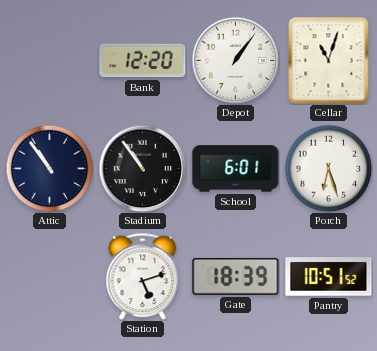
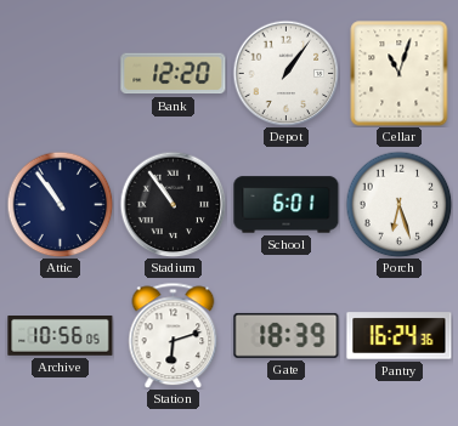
Archive: none -> 10:56
Station: 5:12 -> 6:12
Pantry: 10:51 -> 16:24
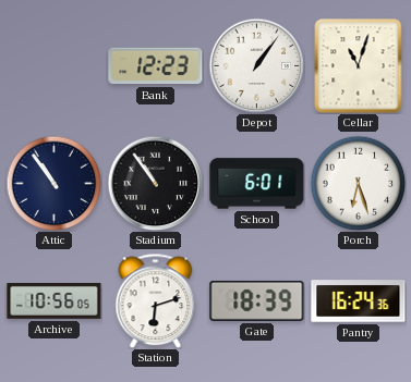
Bank: 12:20 -> 12:23
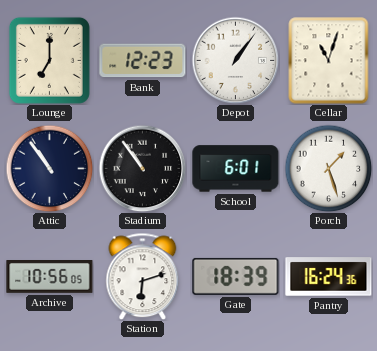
Lounge: none -> 7:00
Porch: 6:27 -> 1:27
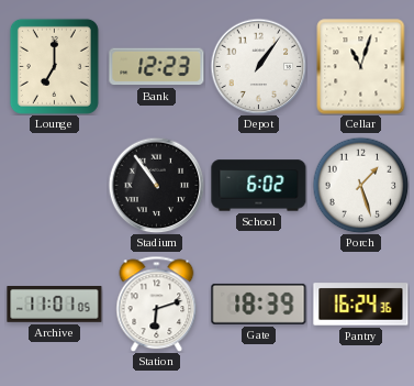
Attic: 10:54 -> none
School: 6:01 -> 6:02
Archive: 10:56 -> 11:01
